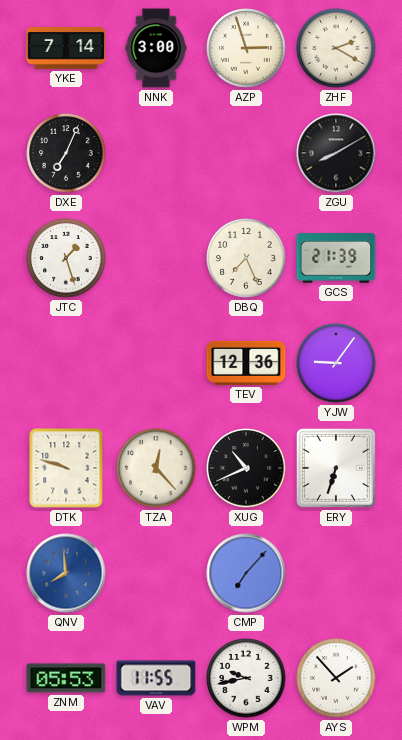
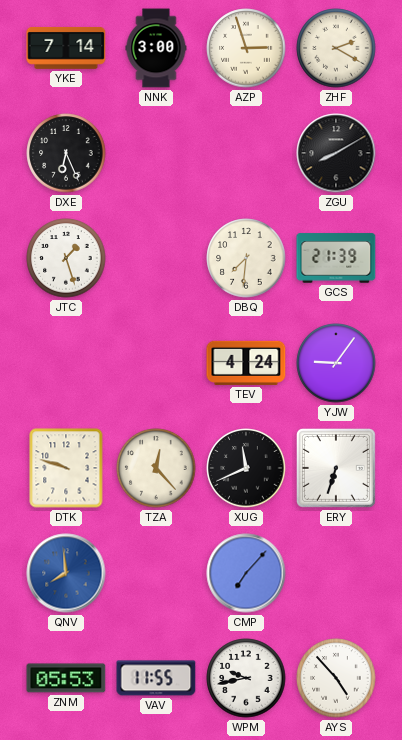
DXE: 7:04 -> 6:26
DBQ: 7:26 -> 7:31
TEV: 12:36 -> 4:24
XUG: 10:41 -> 11:41
AYS: 1:53 -> 4:53
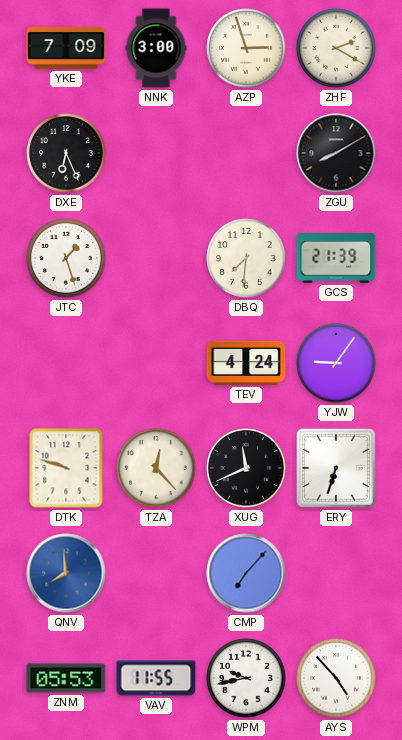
YKE: 7:14 -> 7:09
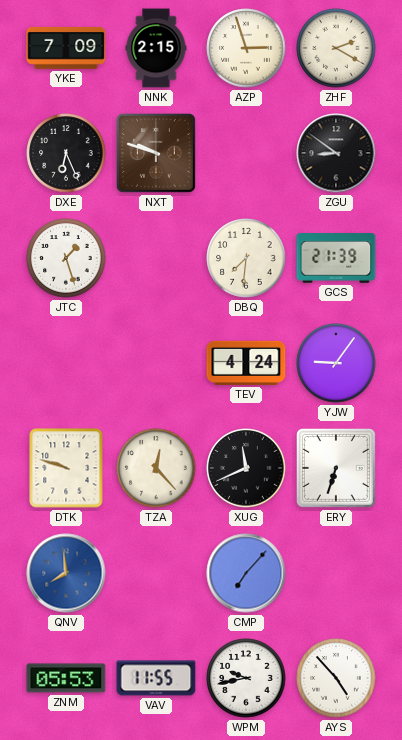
NNK: 3:00 -> 2:15
NXT: none -> 9:48
ZGU: 8:10 -> 8:51
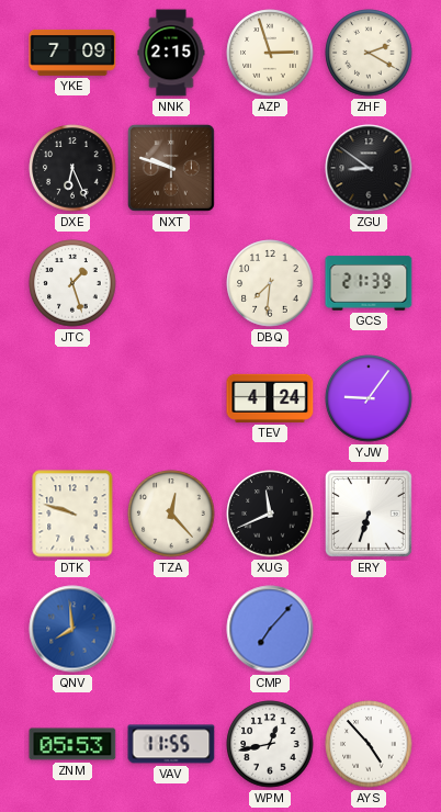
WPM: 9:43 -> 12:43
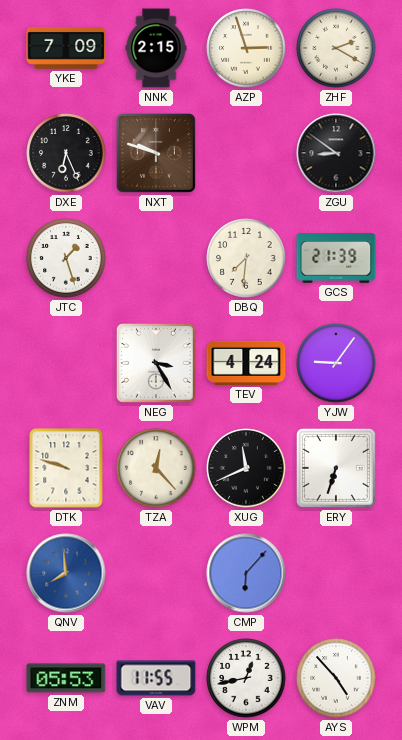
NEG: none -> 3:25
CMP: 7:07 -> 6:07
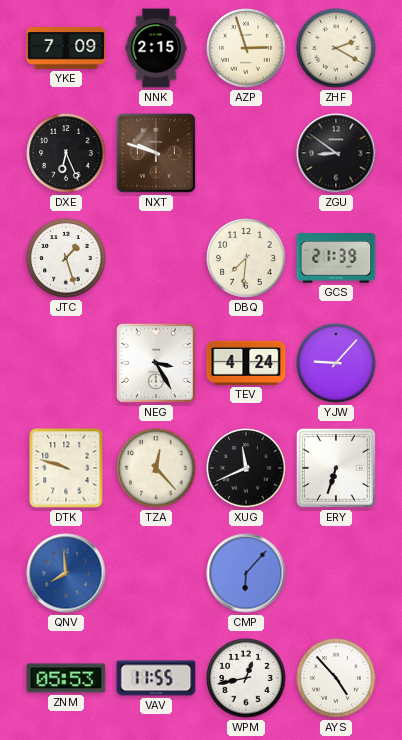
YJW: 9:06 -> 9:07
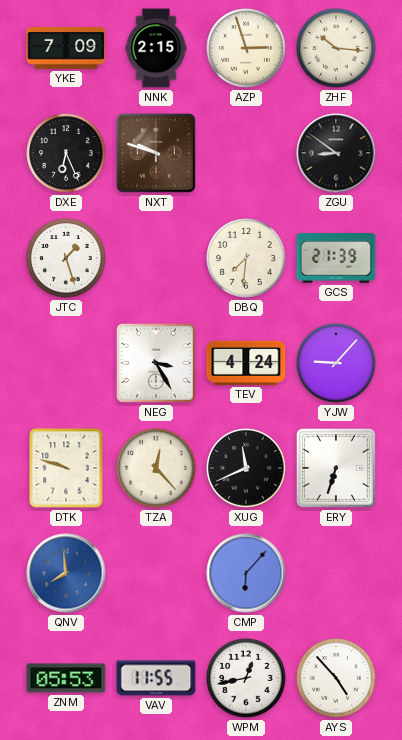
ZHF: 2:20 -> 10:16
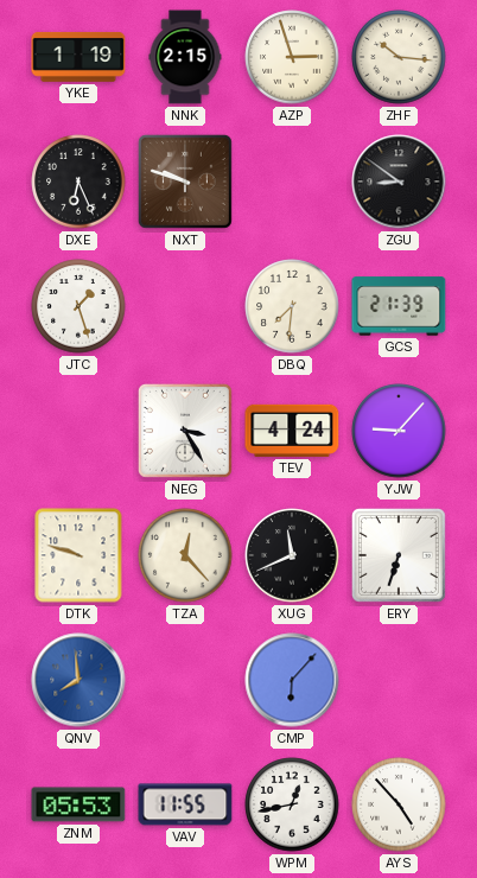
YKE: 7:09 -> 1:19
